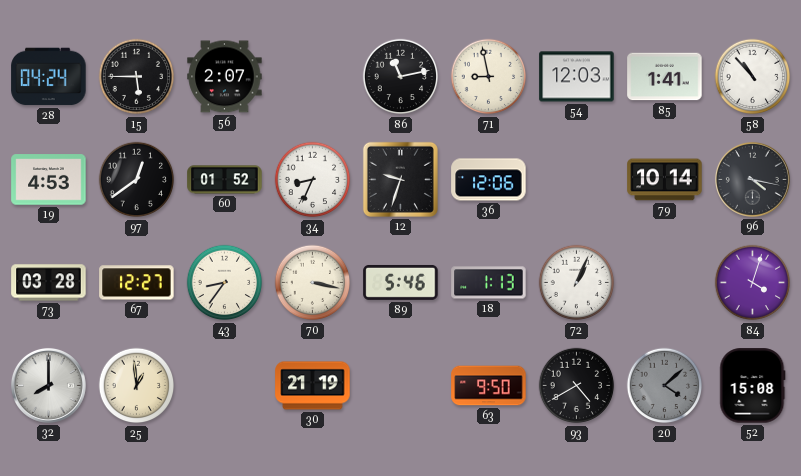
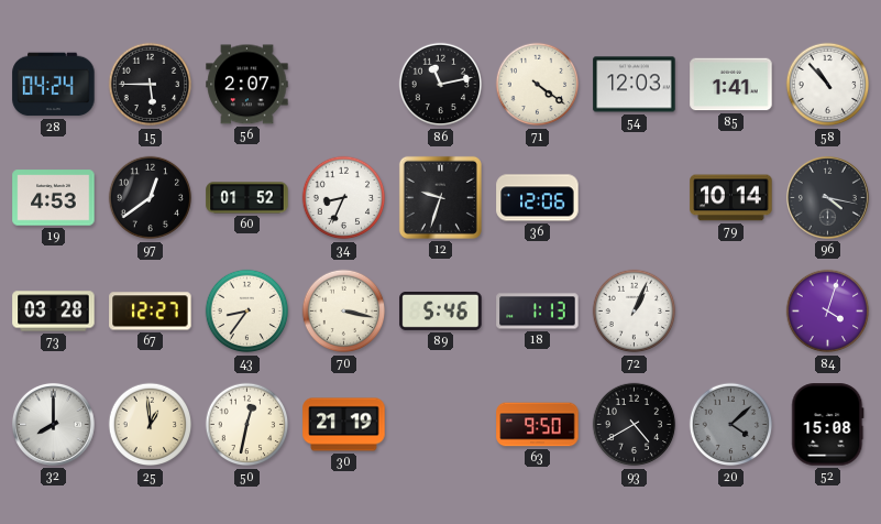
71: 8:58 -> 4:21
50: none -> 12:32
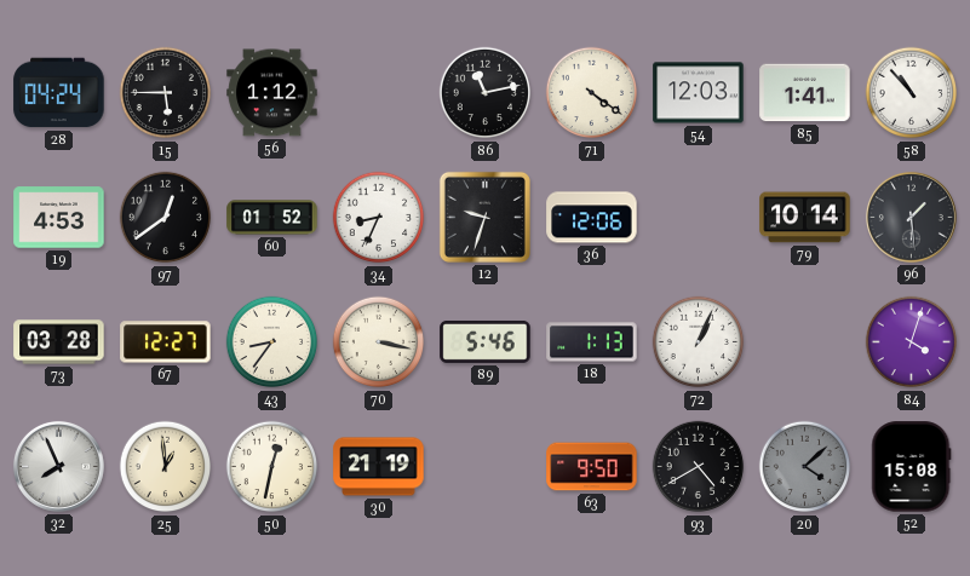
56: 2:07 -> 1:12
96: 4:17 -> 1:29
32: 8:00 -> 7:56
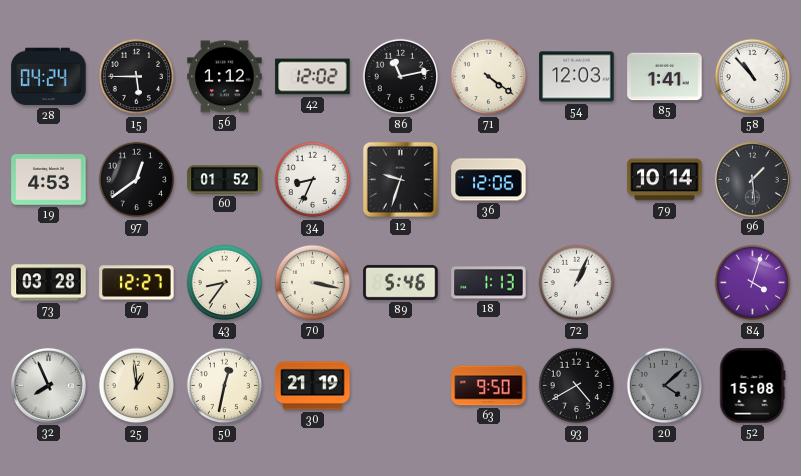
42: none -> 12:02
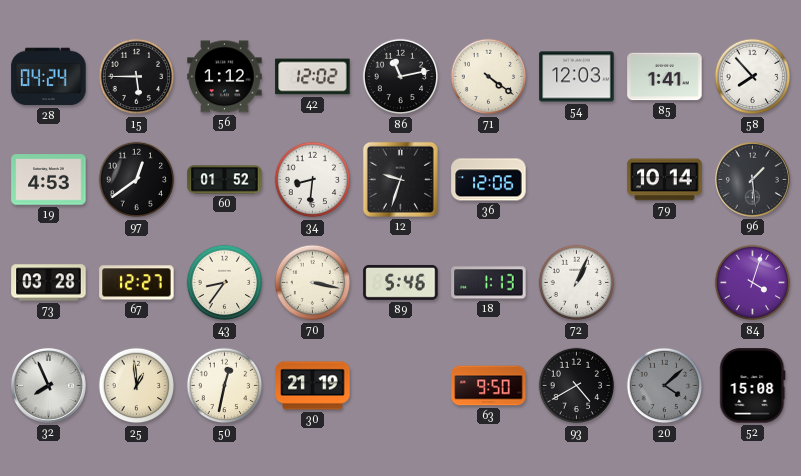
58: 10:53 -> 7:53
34: 8:34 -> 8:31
